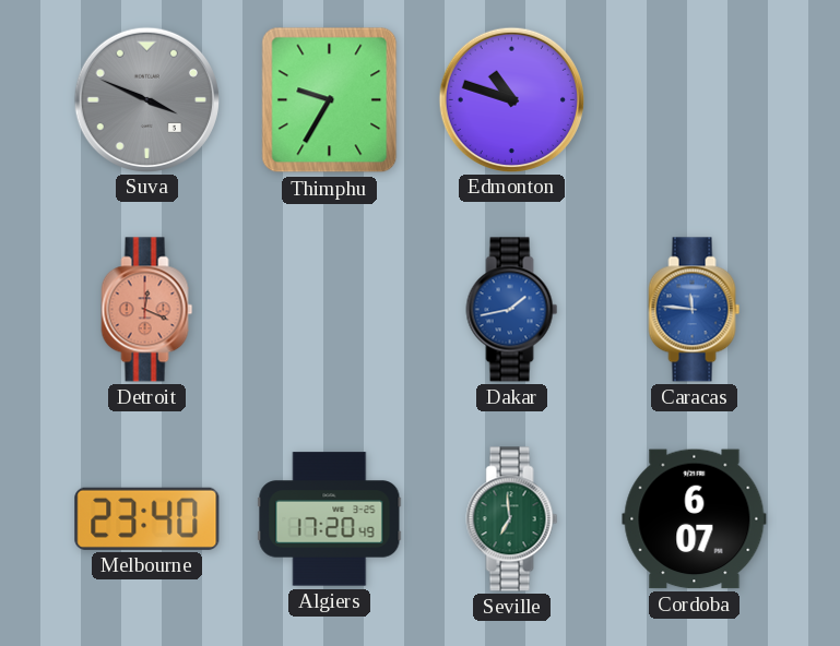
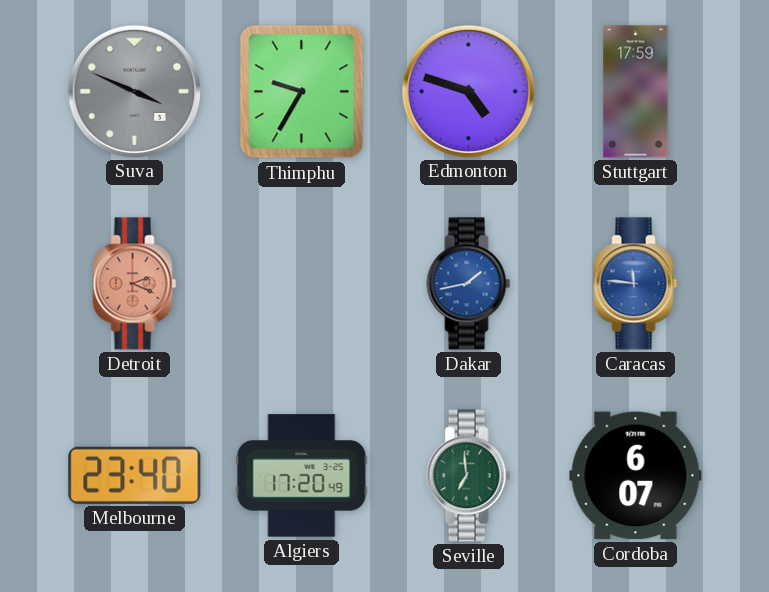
Edmonton: 10:48 -> 4:48
Stuttgart: none -> 17:59
Detroit: 12:19 -> 2:19
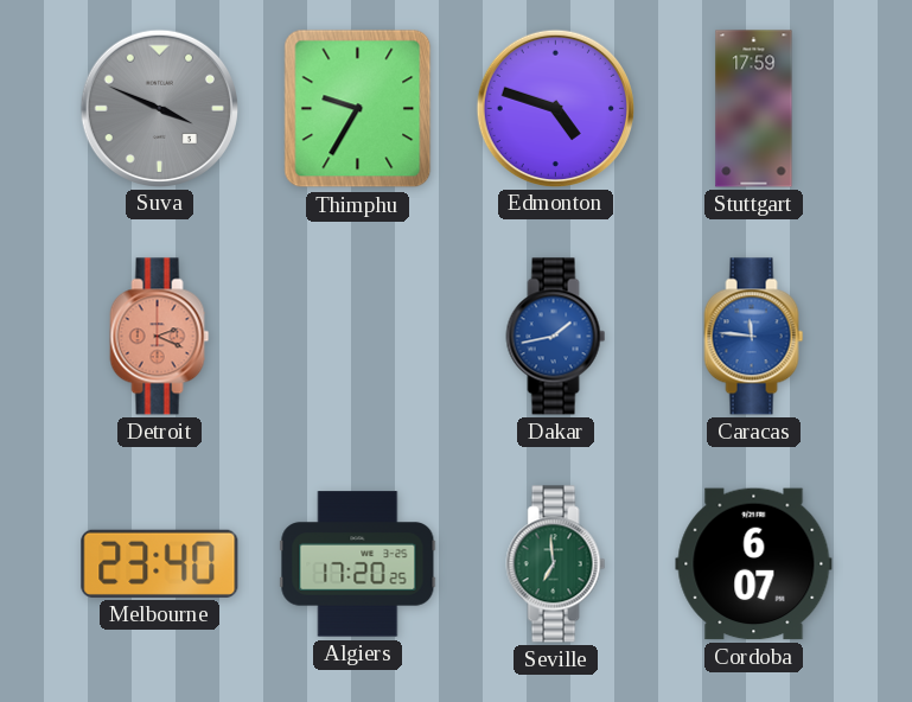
Algiers: 17:20:49 -> 17:20:25
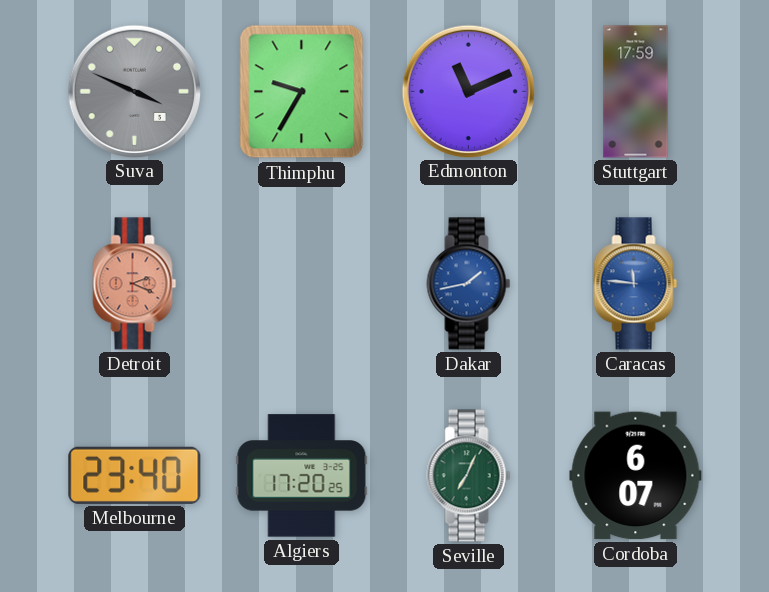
Edmonton: 4:48 -> 11:11
Seville: 6:59 -> 7:04
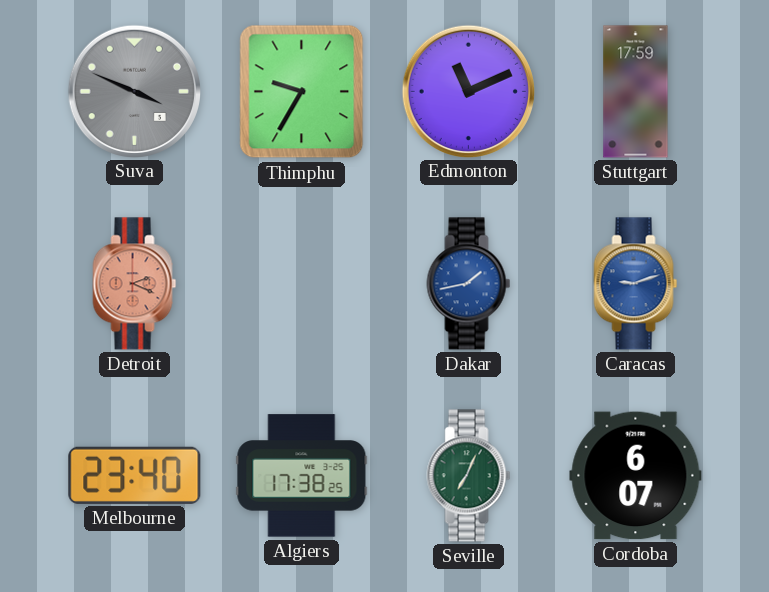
Caracas: 11:46 -> 9:12
Algiers: 17:20 -> 17:38
